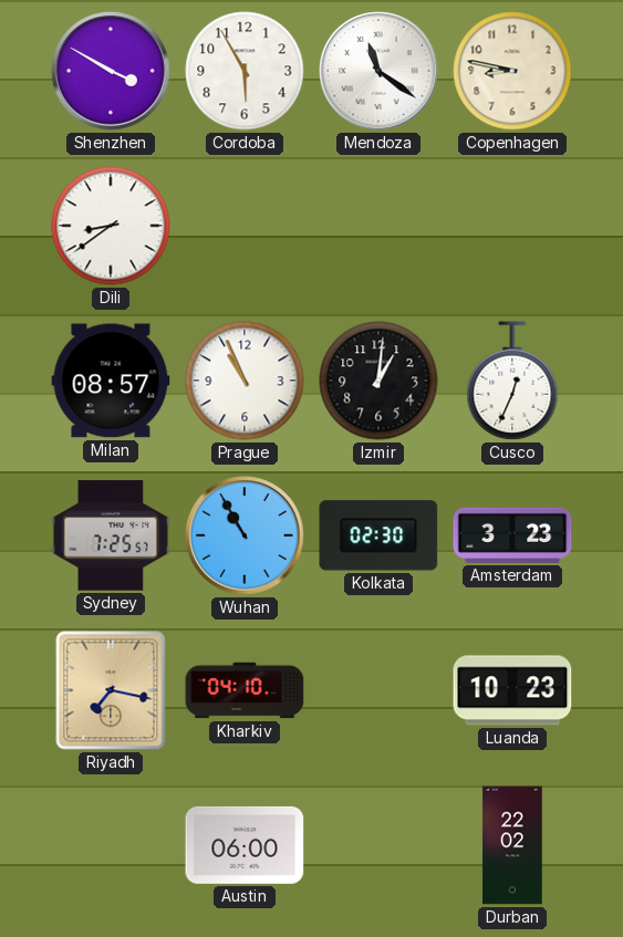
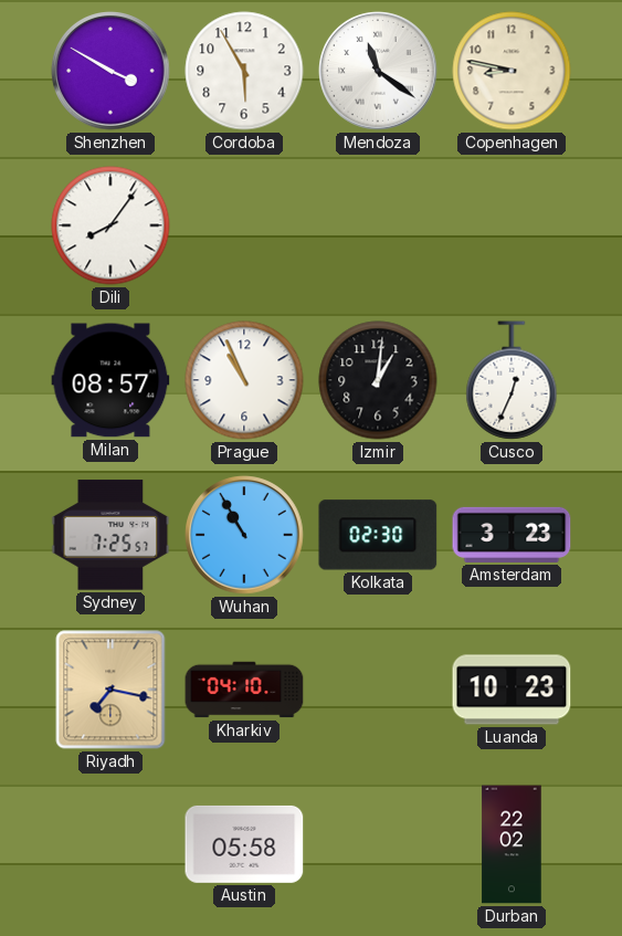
Dili: 8:39 -> 8:06
Austin: 06:00 -> 05:58
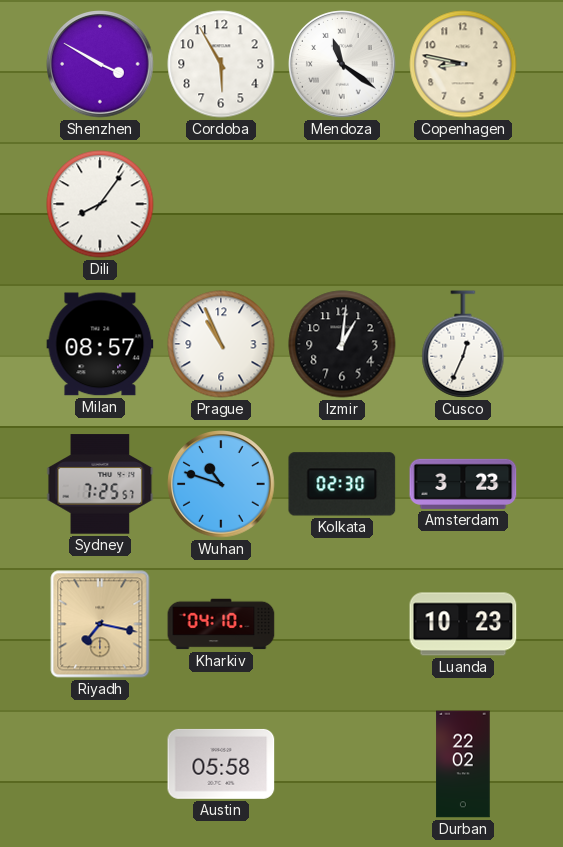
Wuhan: 10:55 -> 10:48
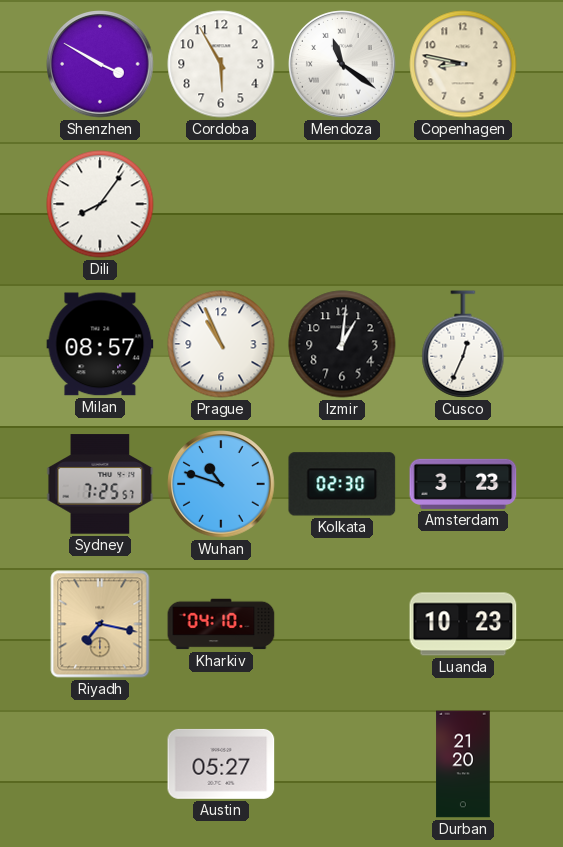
Austin: 05:58 -> 05:27
Durban: 22:02 -> 21:20
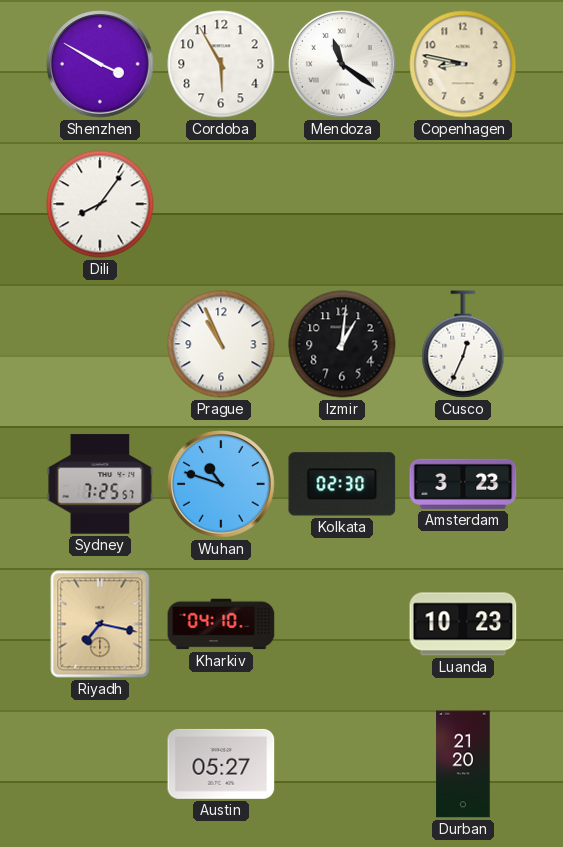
Milan: 08:57 -> none
